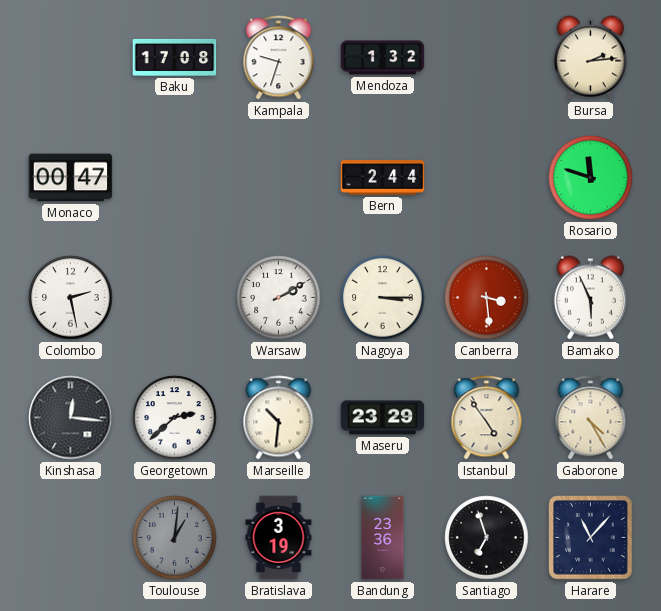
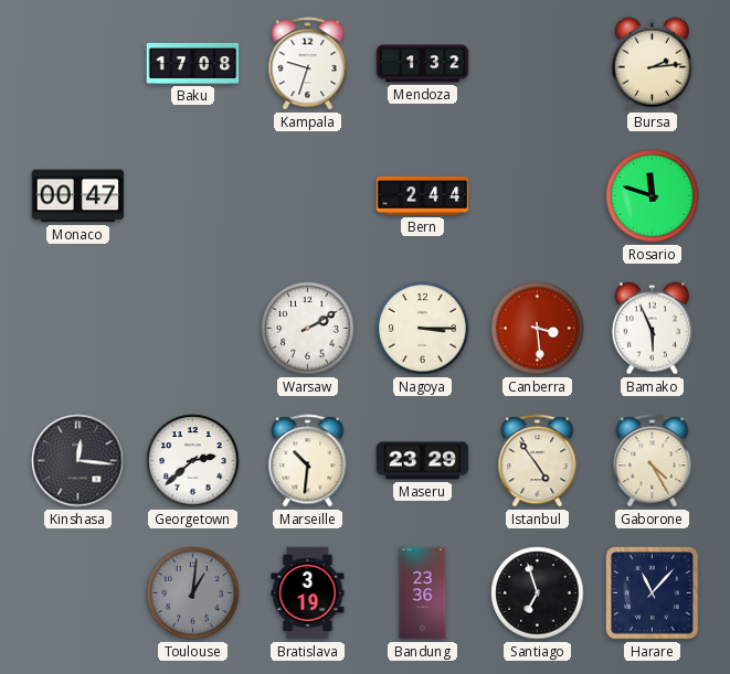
Colombo: 2:28 -> none
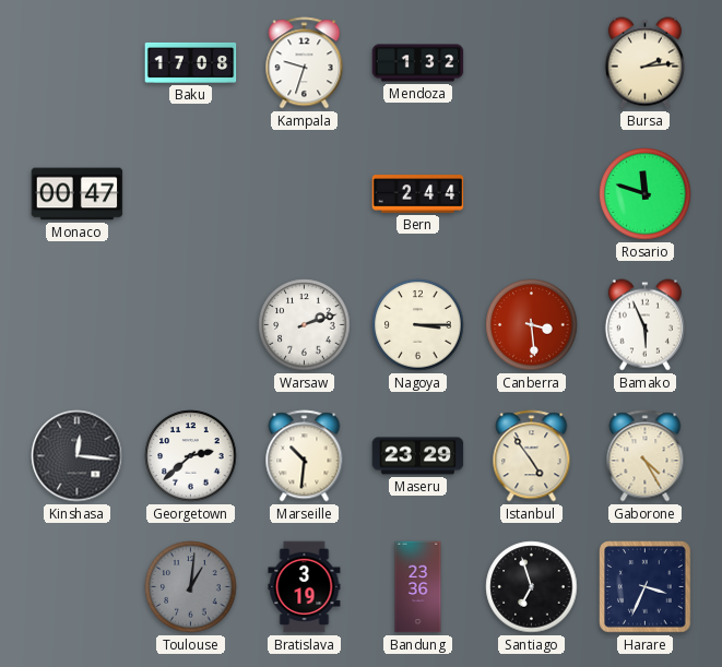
Warsaw: 2:10 -> 2:12
Harare: 11:07 -> 3:34
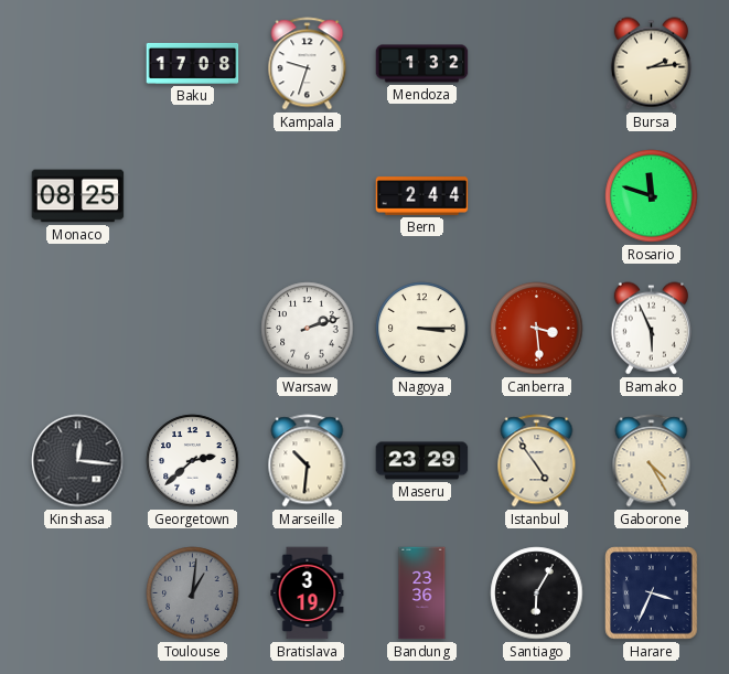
Monaco: 00:47 -> 08:25
Santiago: 6:57 -> 6:05
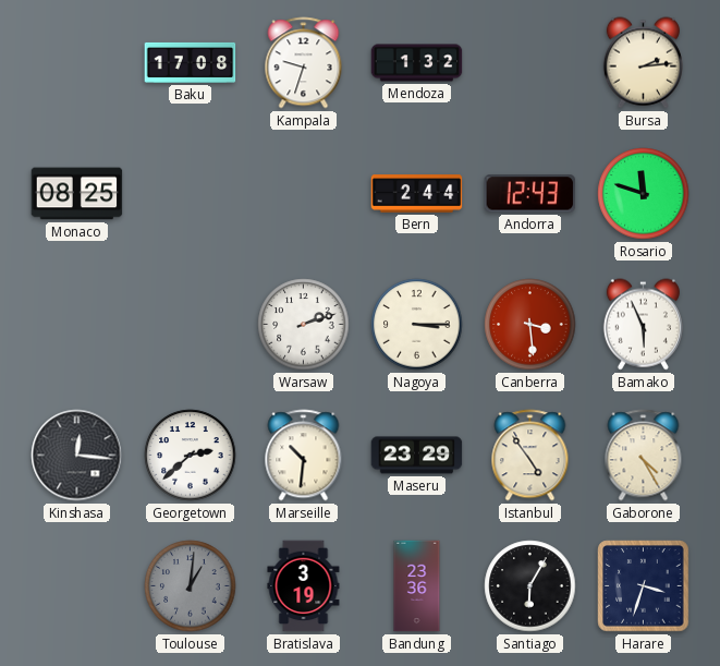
Andorra: none -> 12:43
Harare: 3:34 -> 3:33
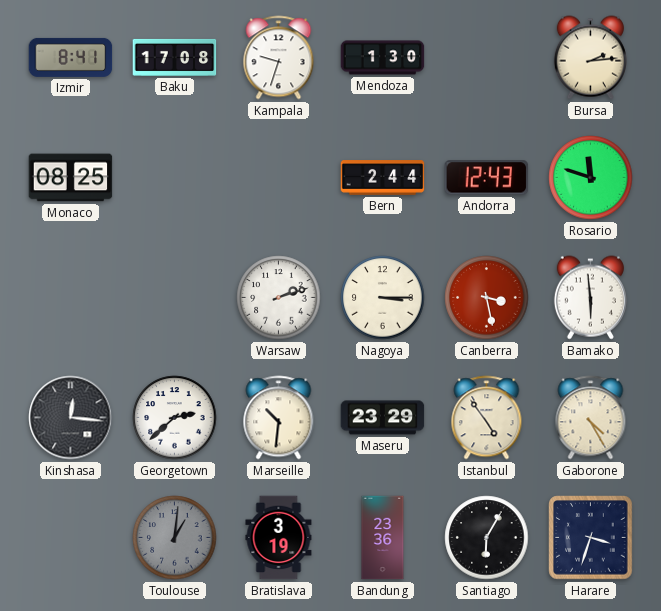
Izmir: none -> 8:41
Mendoza: 1:32 -> 1:30
Canberra: 3:29 -> 3:28
Bamako: 5:56 -> 5:59
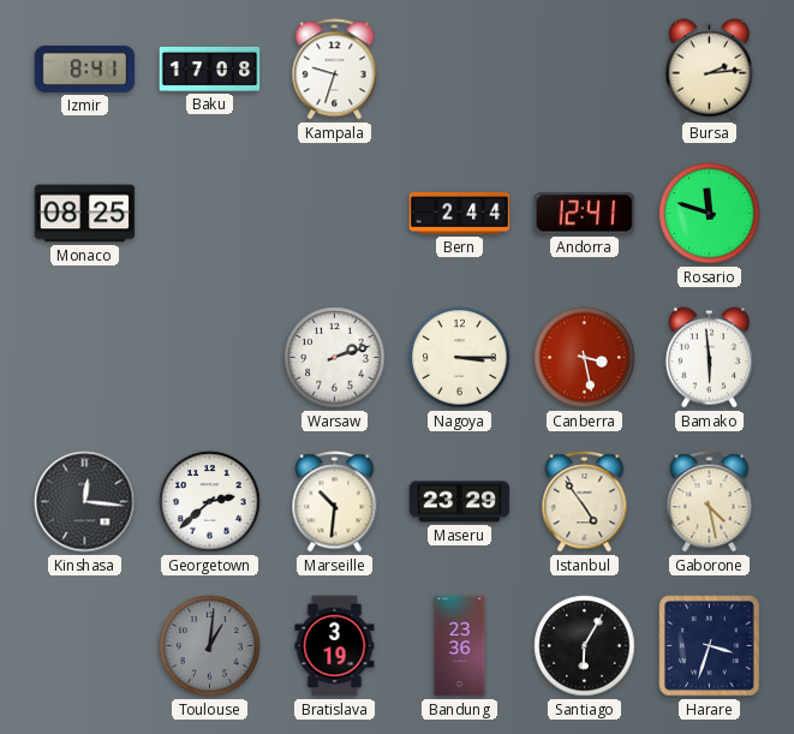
Mendoza: 1:30 -> none
Andorra: 12:43 -> 12:41
Gaborone: 4:25 -> 4:28
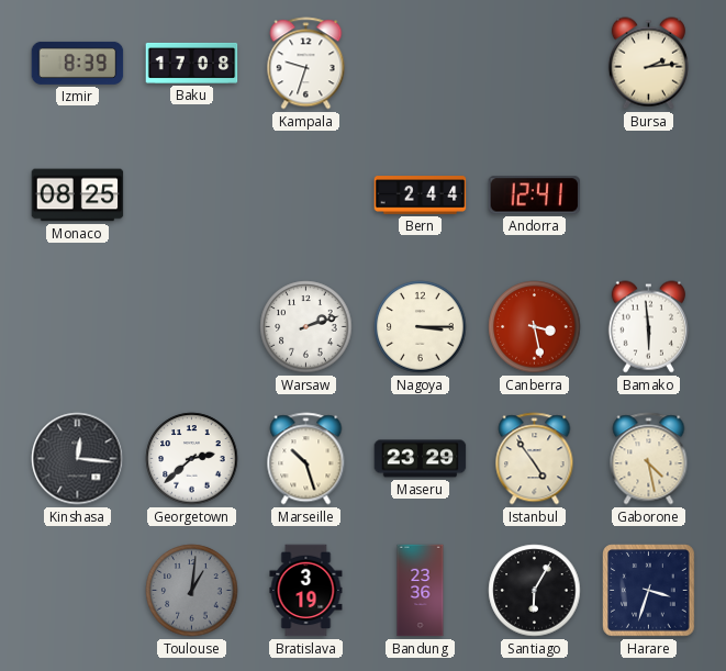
Izmir: 8:41 -> 8:39
Rosario: 11:48 -> none
Marseille: 10:31 -> 10:27
